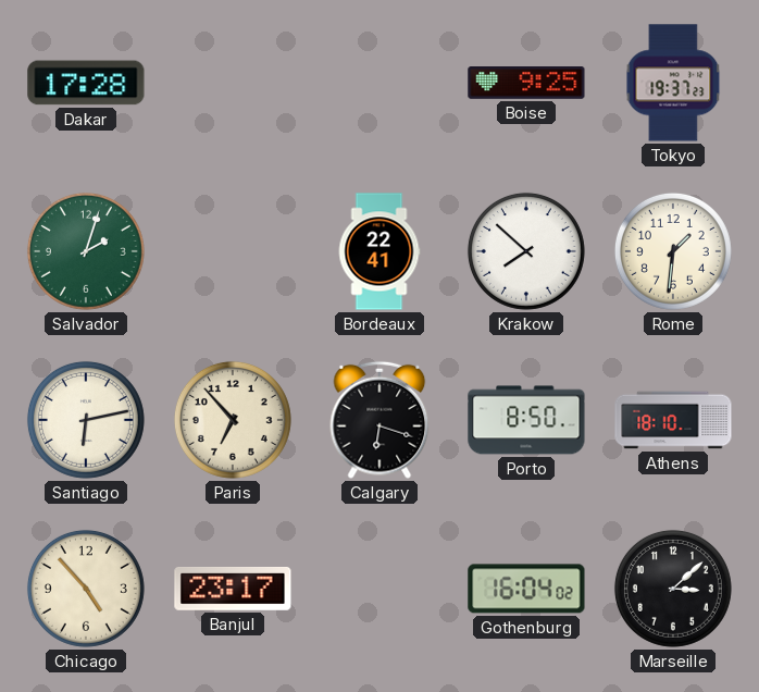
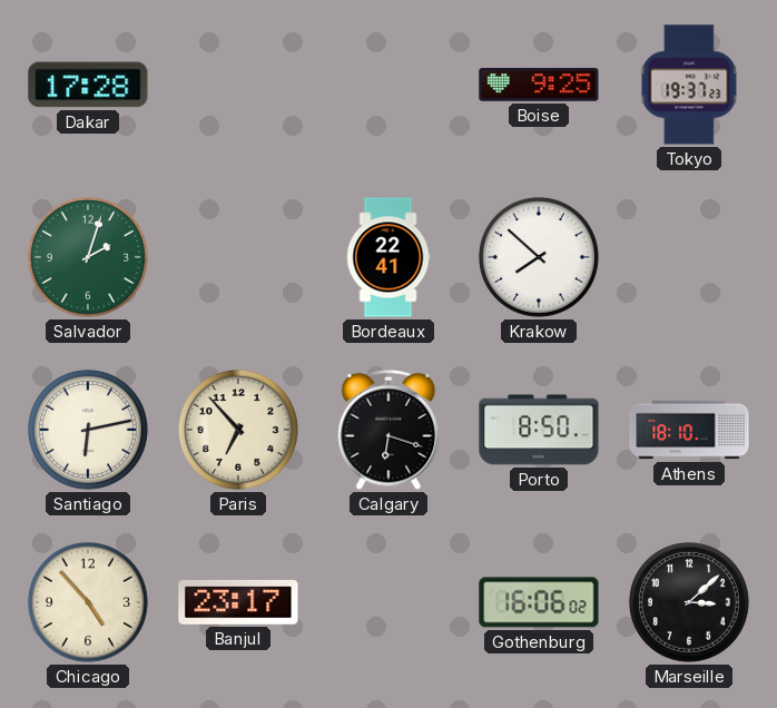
Rome: 1:31 -> none
Gothenburg: 16:04 -> 16:06
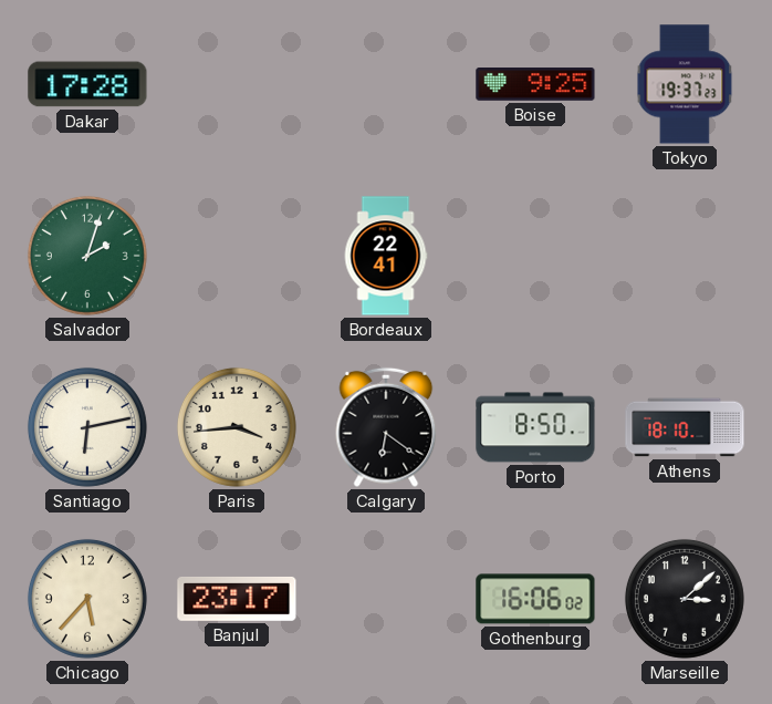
Krakow: 7:52 -> none
Paris: 6:53 -> 3:44
Calgary: 6:18 -> 6:21
Chicago: 4:53 -> 5:37
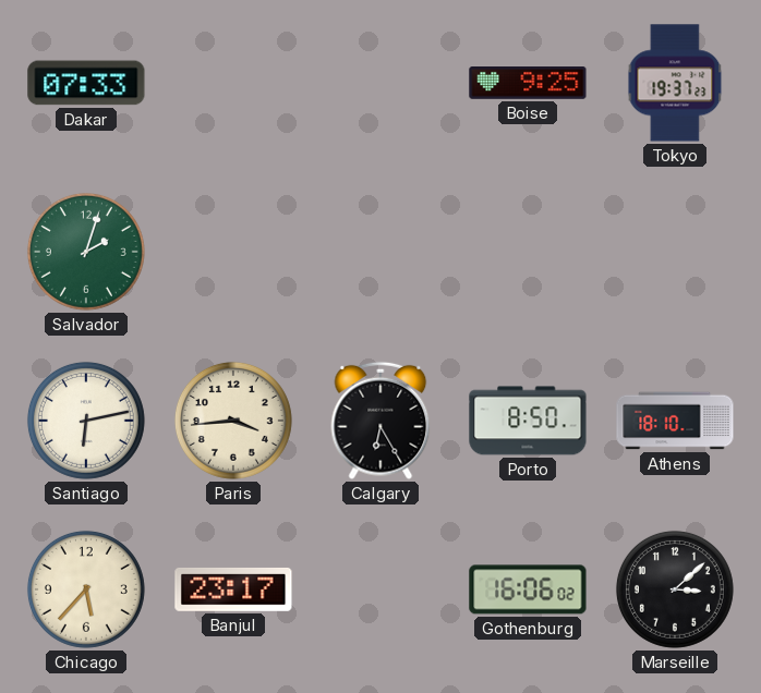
Dakar: 17:28 -> 07:33
Bordeaux: 22:41 -> none
Calgary: 6:21 -> 6:25
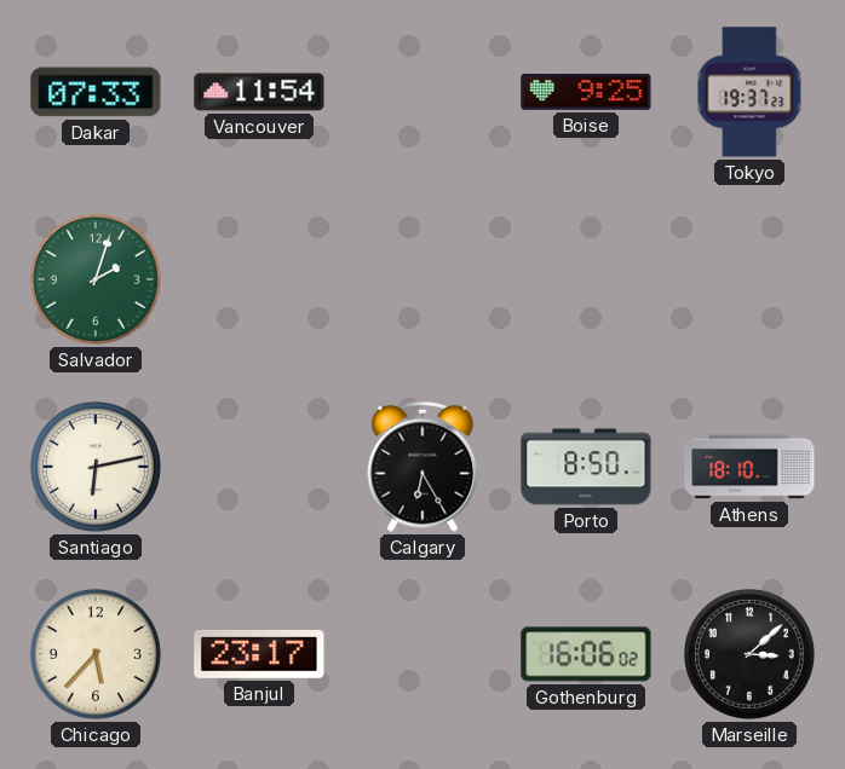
Vancouver: none -> 11:54
Paris: 3:44 -> none
